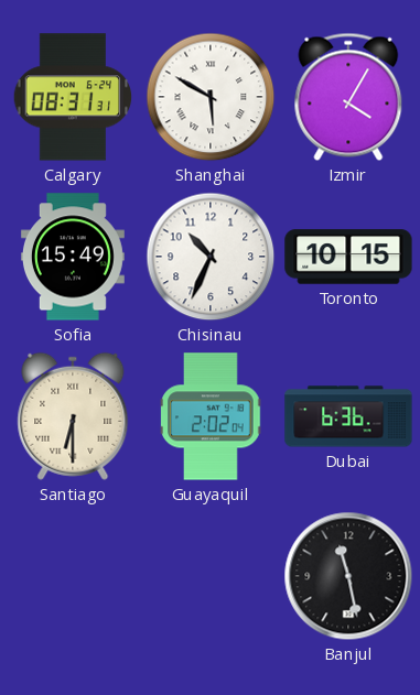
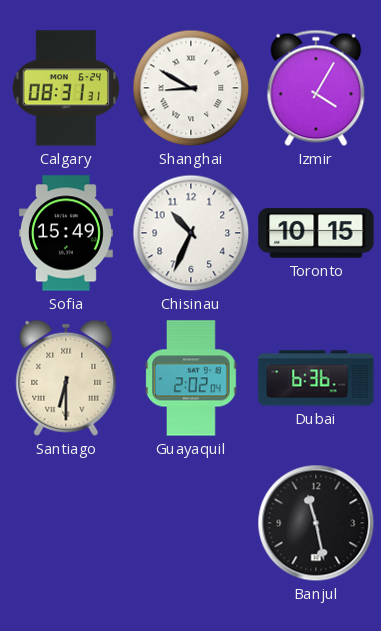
Shanghai: 5:50 -> 8:50
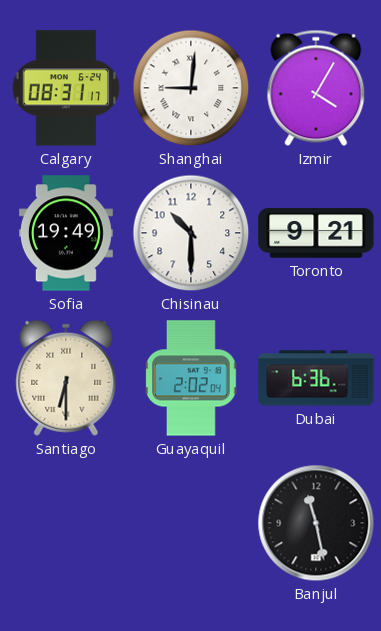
Calgary: 08:31:31 -> 08:31:17
Shanghai: 8:50 -> 9:01
Sofia: 15:49 -> 19:49
Chisinau: 10:34 -> 10:30
Toronto: 10:15 -> 9:21
